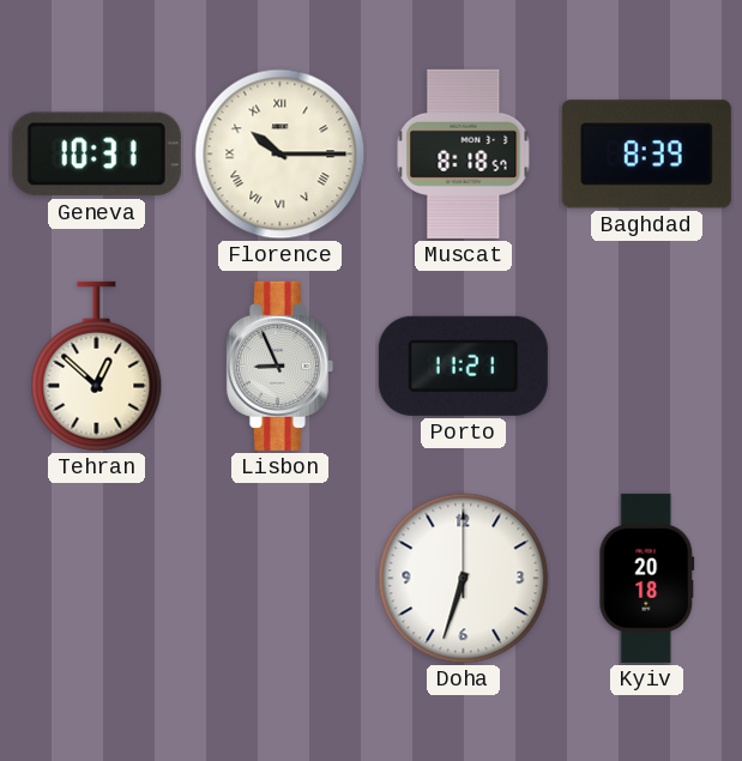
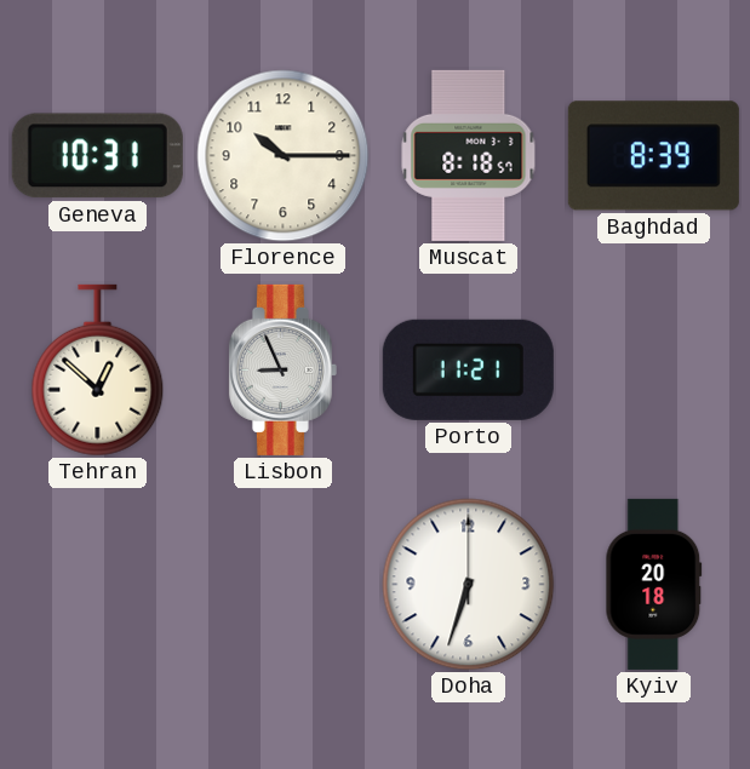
Florence numerals: Roman -> Arabic
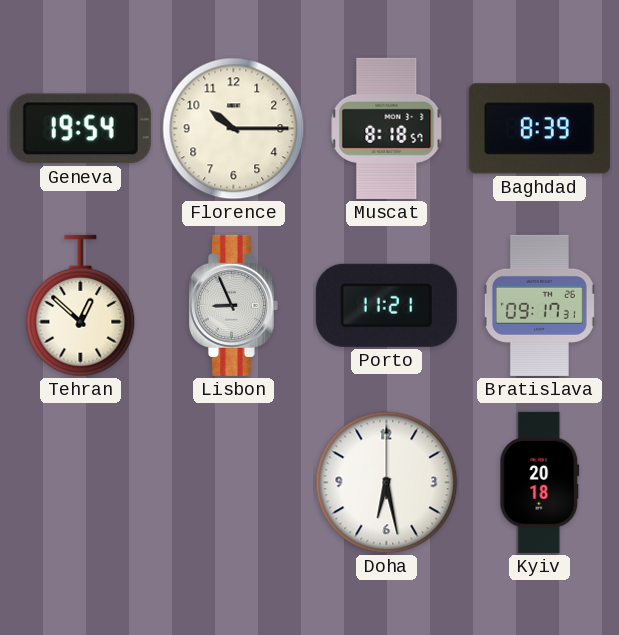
Geneva: 10:31 -> 19:54
Bratislava: none -> 09:17
Doha: 6:33 -> 6:28
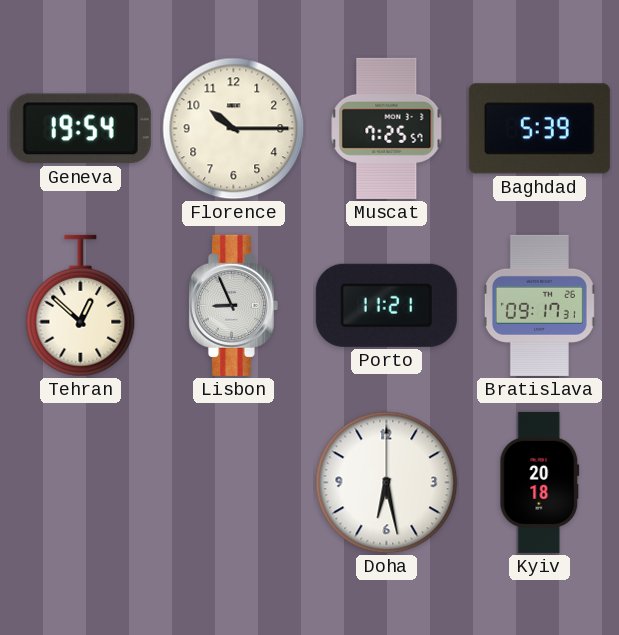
Muscat: 8:18 -> 7:25
Baghdad: 8:39 -> 5:39
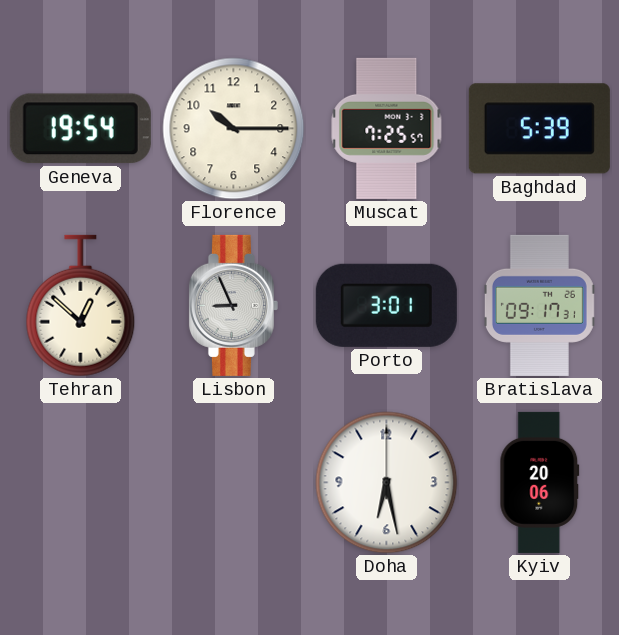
Porto: 11:21 -> 3:01
Kyiv: 20:18 -> 20:06
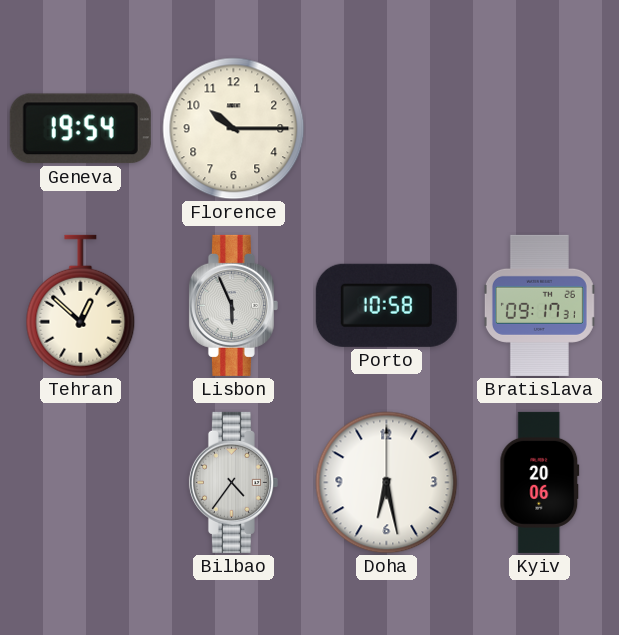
Muscat: 7:25 -> none
Baghdad: 5:39 -> none
Lisbon: 8:56 -> 5:56
Porto: 3:01 -> 10:58
Bilbao: none -> 4:36
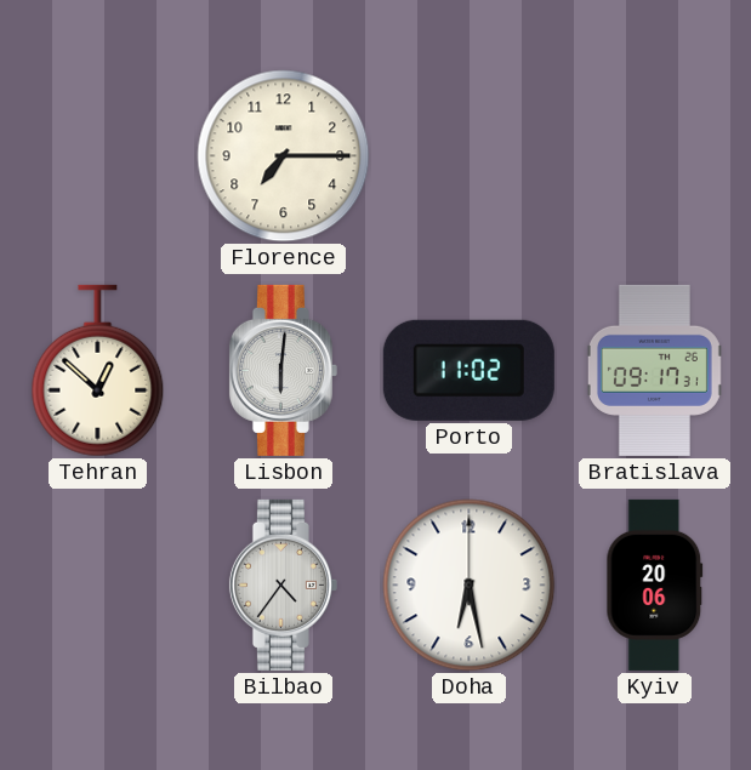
Geneva: 19:54 -> none
Florence: 10:15 -> 7:15
Lisbon: 5:56 -> 6:01
Porto: 10:58 -> 11:02
